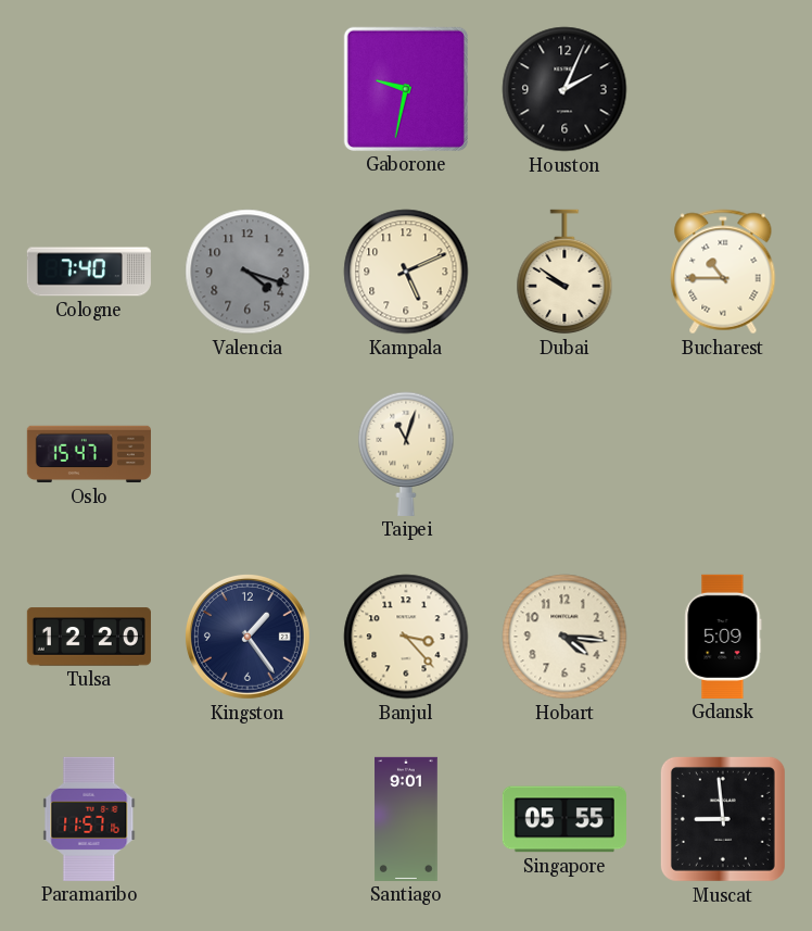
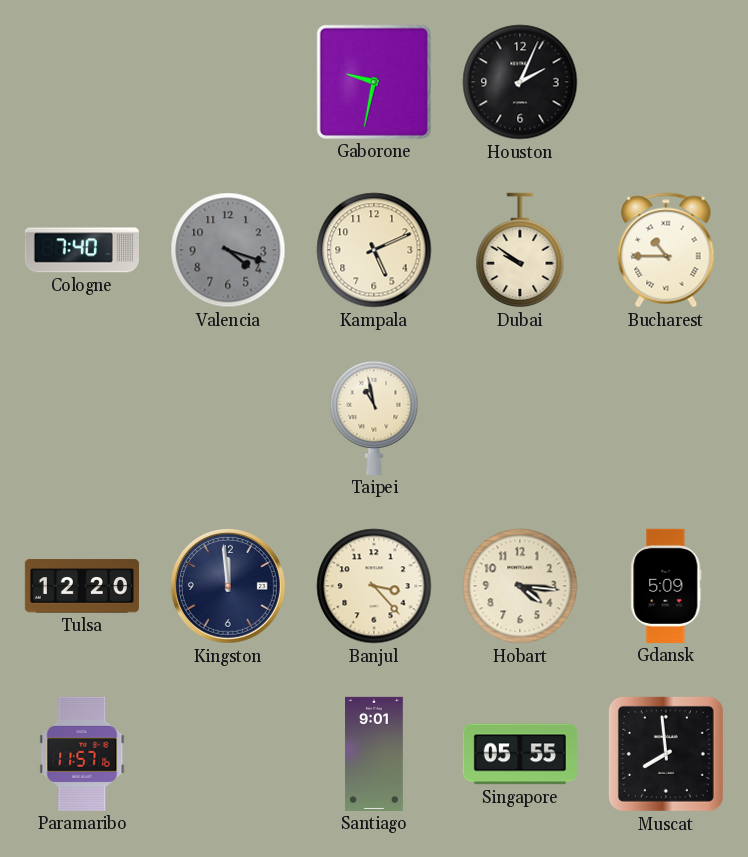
Oslo: 15:47 -> none
Taipei: 11:03 -> 10:58
Kingston: 1:24 -> 11:59
Muscat: 8:59 -> 7:59
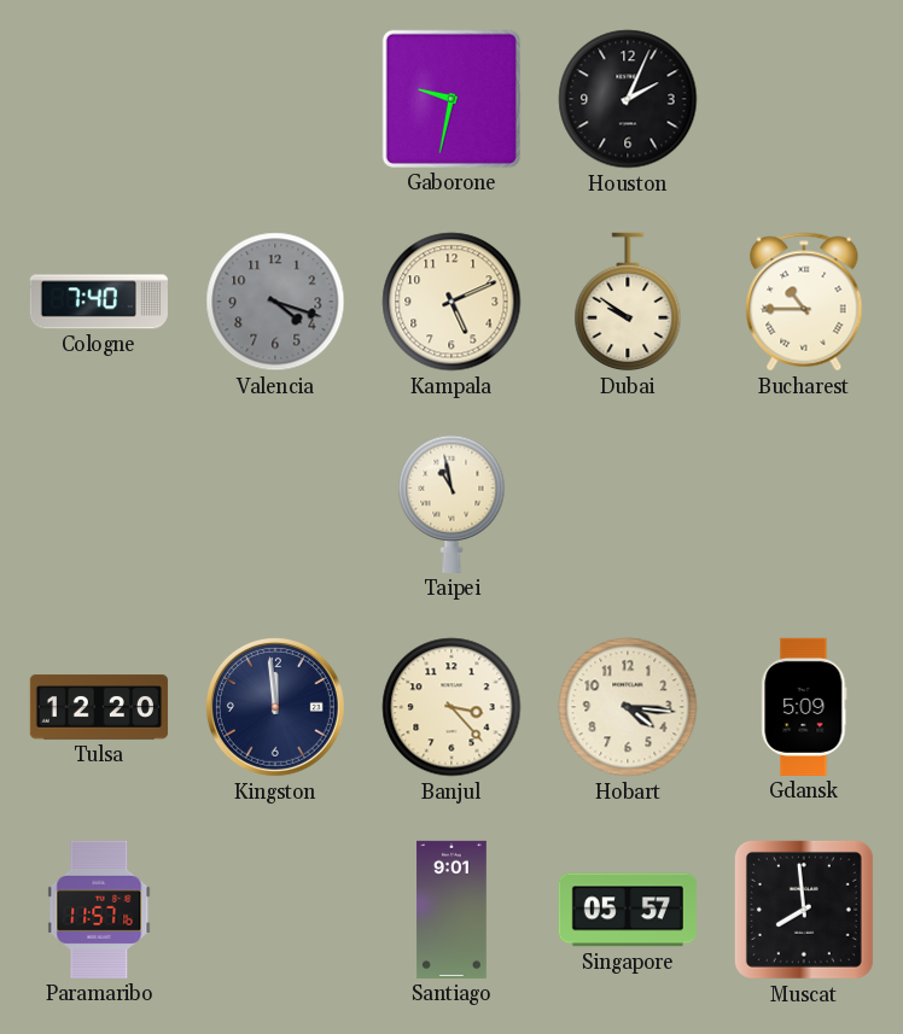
Singapore: 05:55 -> 05:57
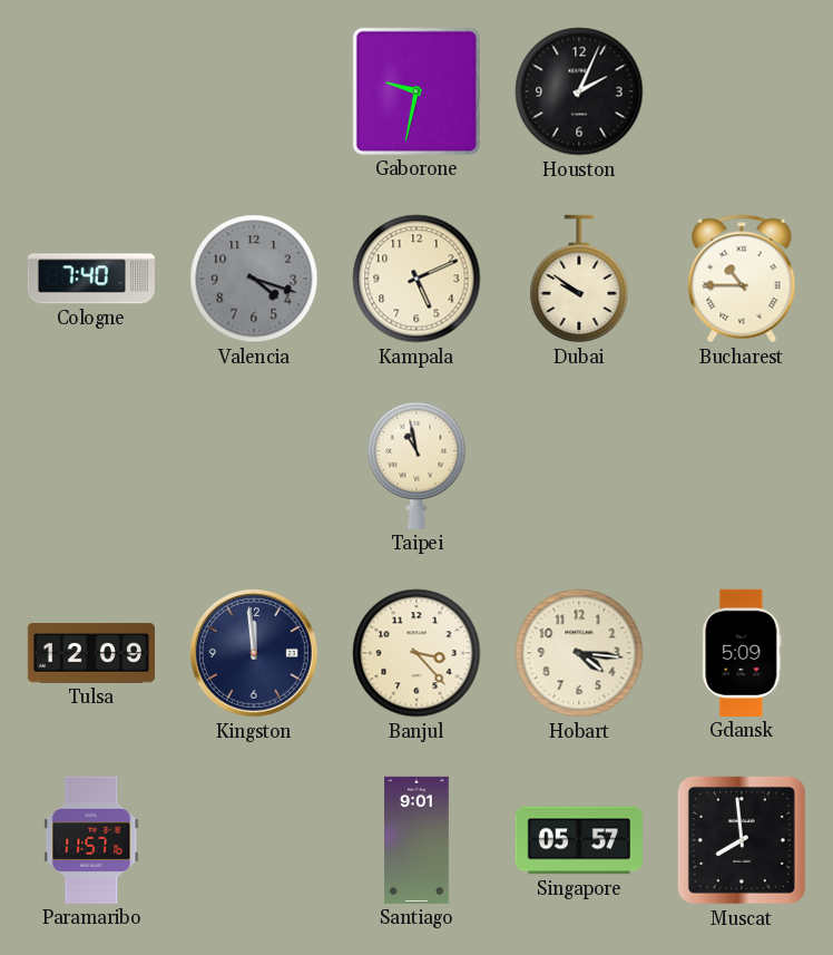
Tulsa: 12:20 -> 12:09
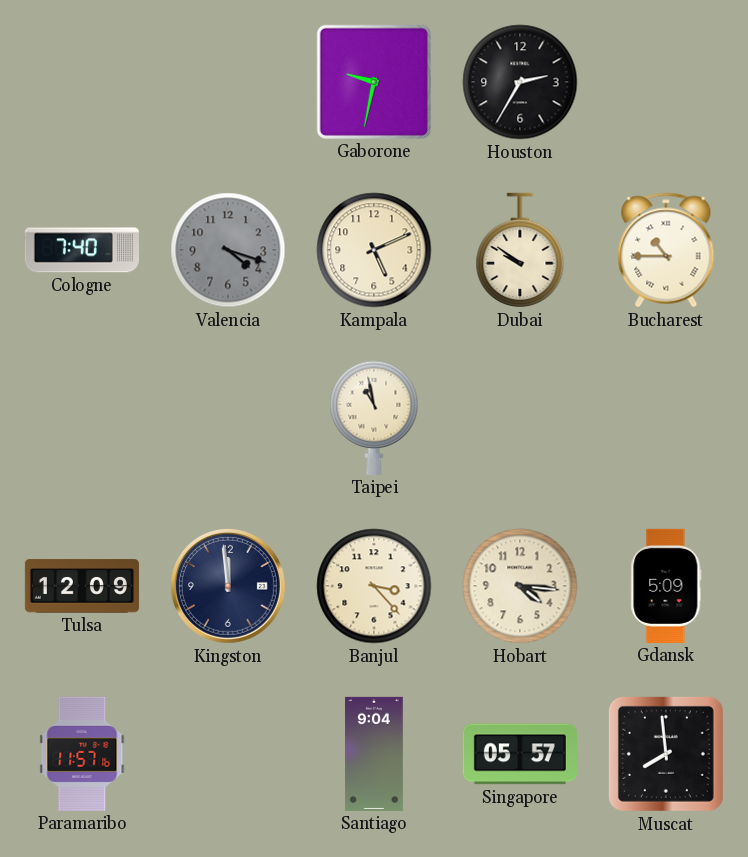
Houston: 2:04 -> 2:35
Santiago: 9:01 -> 9:04
